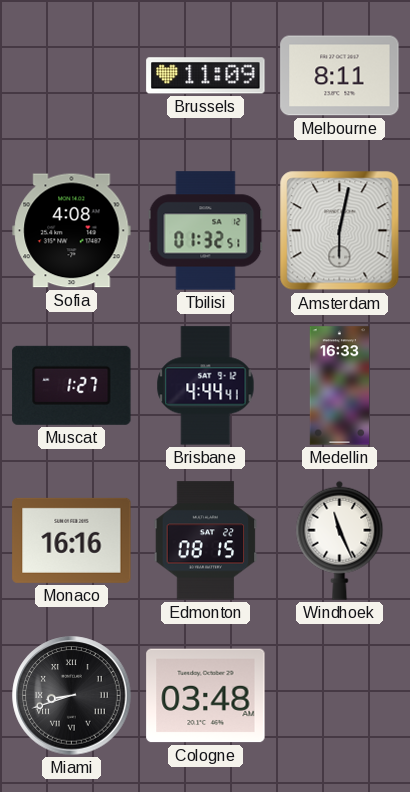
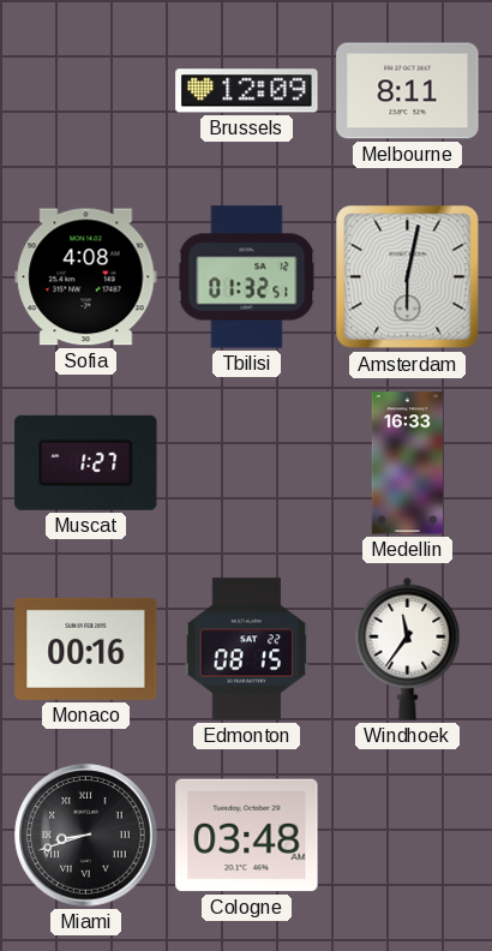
Brussels: 11:09 -> 12:09
Brisbane: 4:44 -> none
Monaco: 16:16 -> 00:16
Windhoek: 11:26 -> 11:36
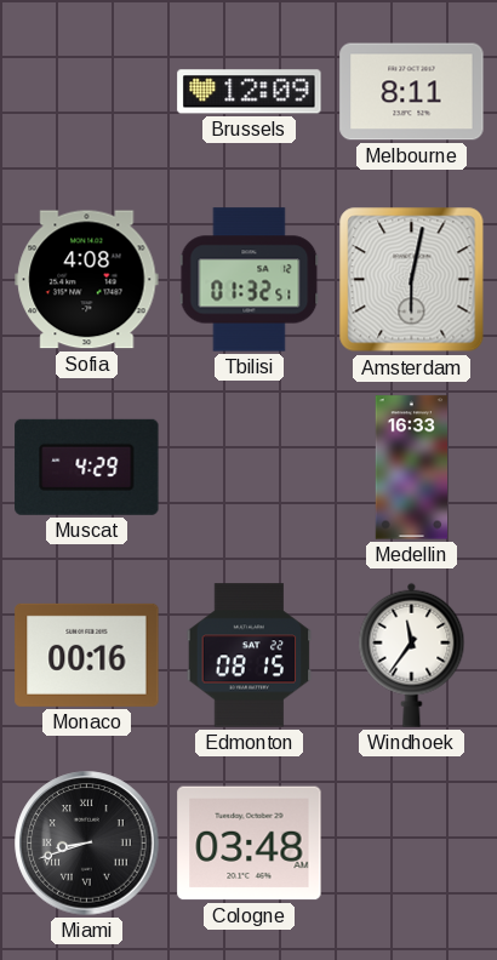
Muscat: 1:27 -> 4:29
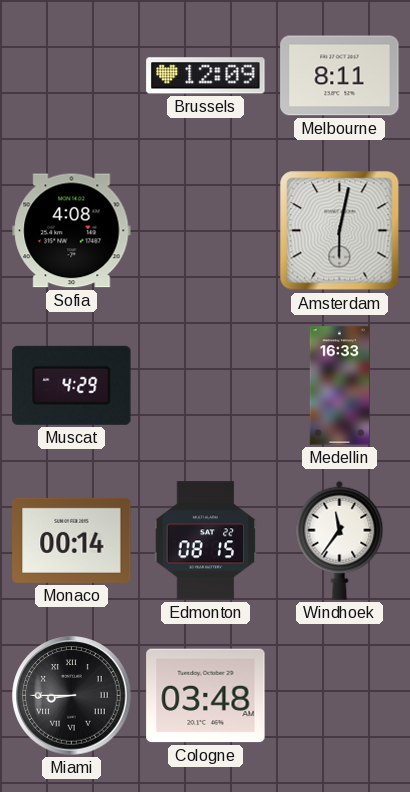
Tbilisi: 01:32 -> none
Monaco: 00:16 -> 00:14
Miami: 8:42 -> 8:45
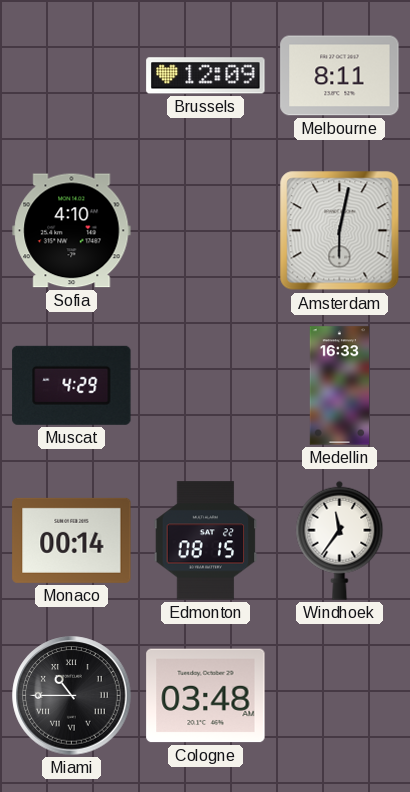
Sofia: 4:08 -> 4:10
Miami: 8:45 -> 10:45
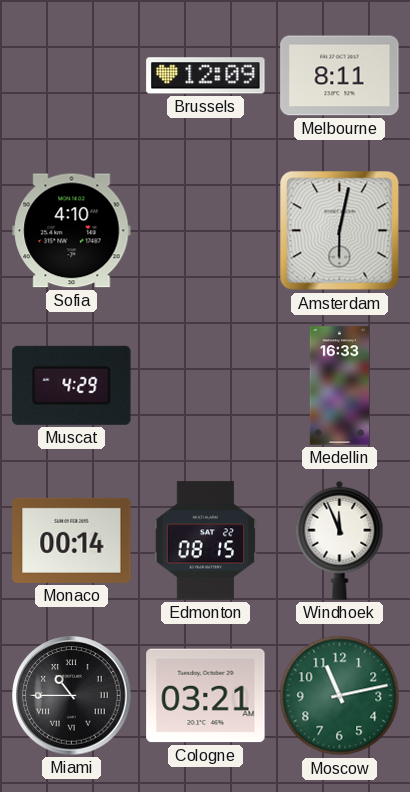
Windhoek: 11:36 -> 11:56
Cologne: 03:48 -> 03:21
Moscow: none -> 11:13
